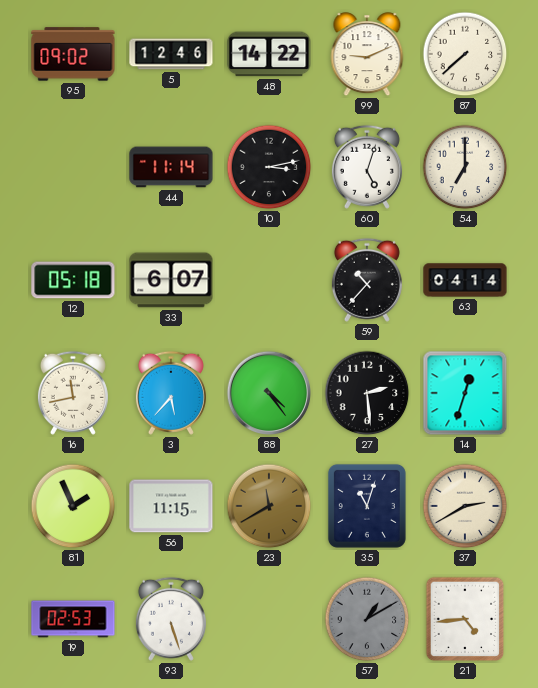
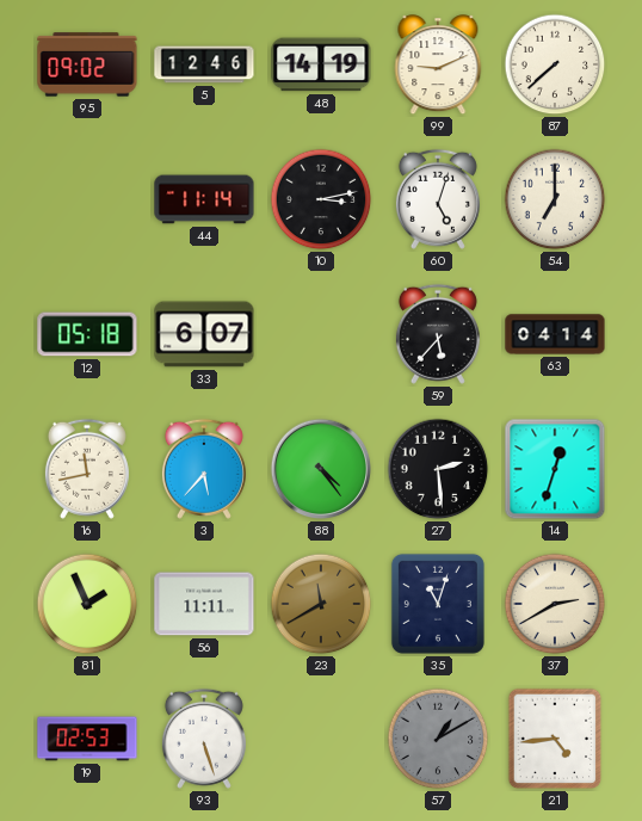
48: 14:22 -> 14:19
59: 10:37 -> 5:37
56: 11:15 -> 11:11
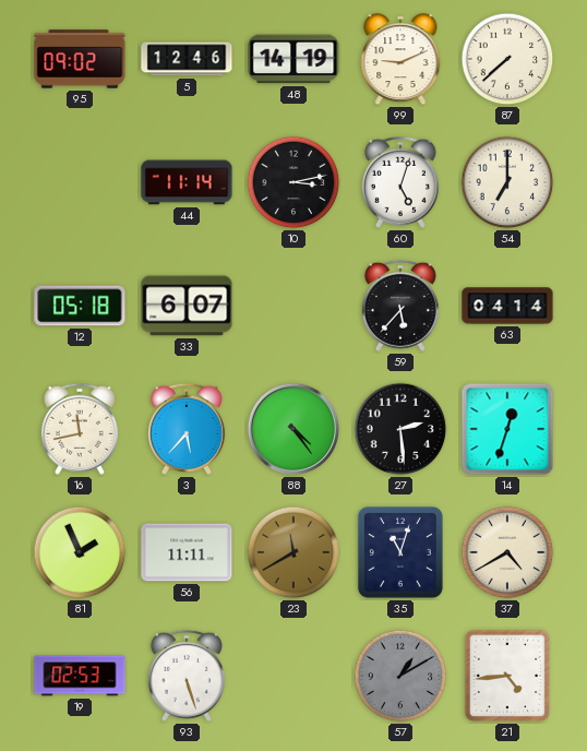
37: 2:40 -> 4:40
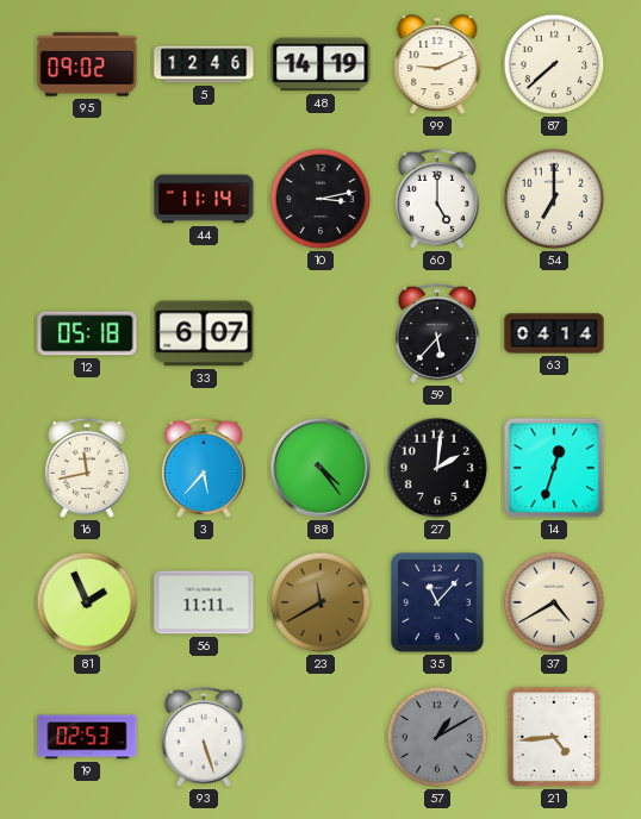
60: 5:03 -> 5:00
27: 2:29 -> 2:01
35: 11:03 -> 11:07
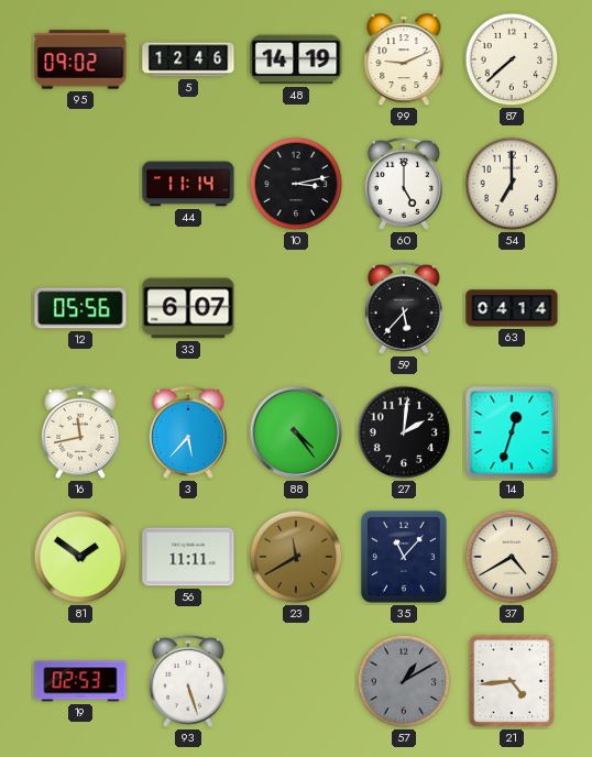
12: 05:18 -> 05:56
81: 1:56 -> 1:51
